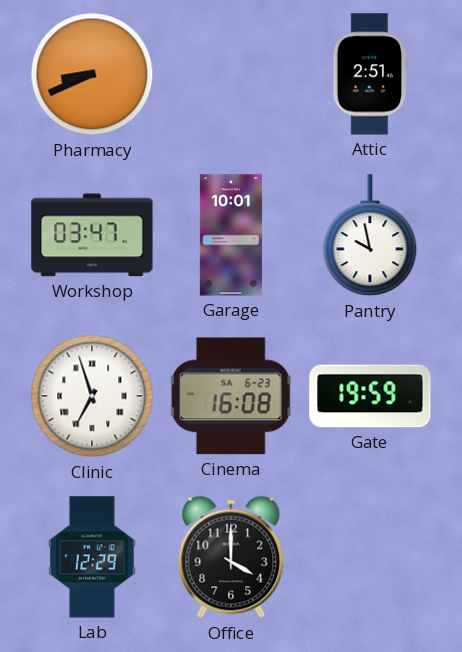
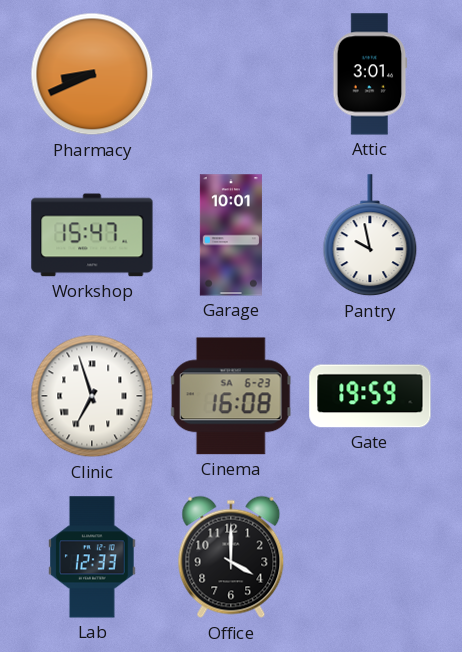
Attic: 2:51 -> 3:01
Workshop: 03:47 -> 15:47
Lab: 12:29 -> 12:33
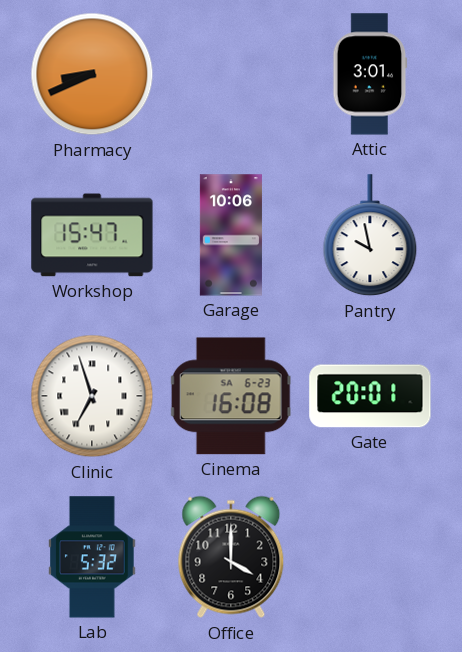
Garage: 10:01 -> 10:06
Gate: 19:59 -> 20:01
Lab: 12:33 -> 5:32
